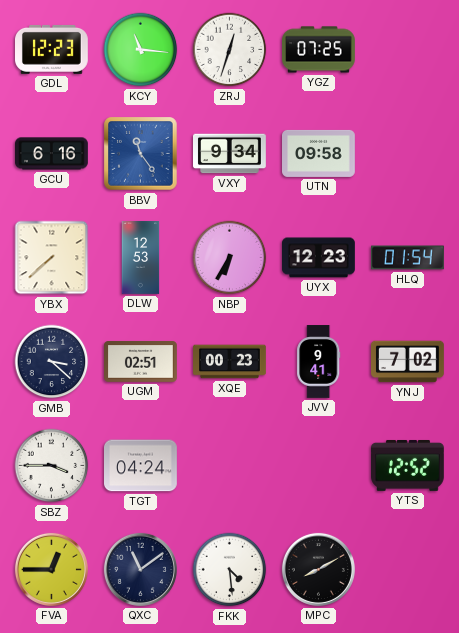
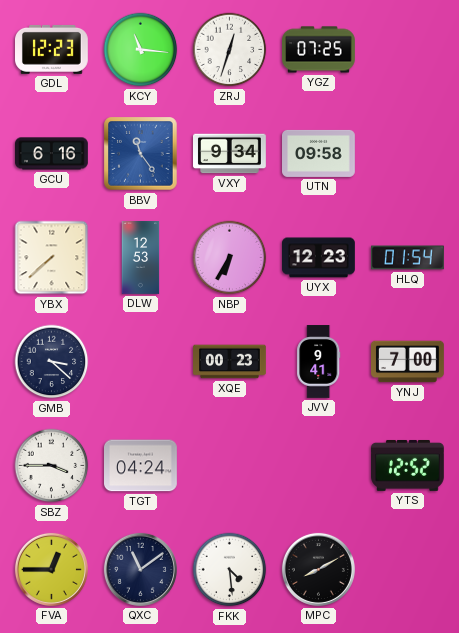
UGM: 02:51 -> none
YNJ: 7:02 -> 7:00
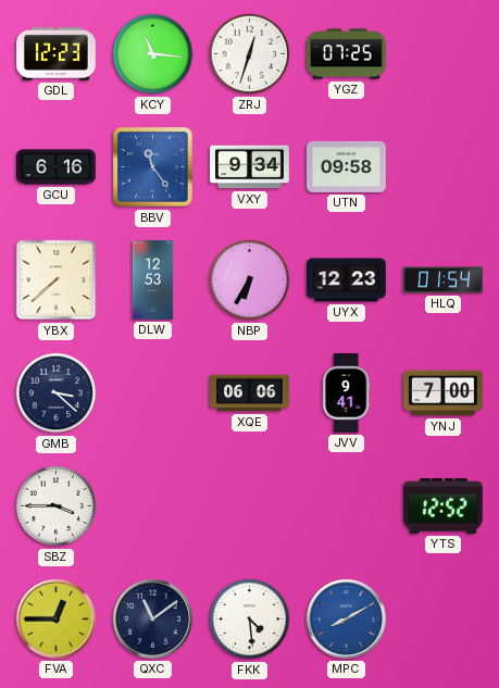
XQE: 00:23 -> 06:06
TGT: 04:24 -> none
MPC dial: black -> blue
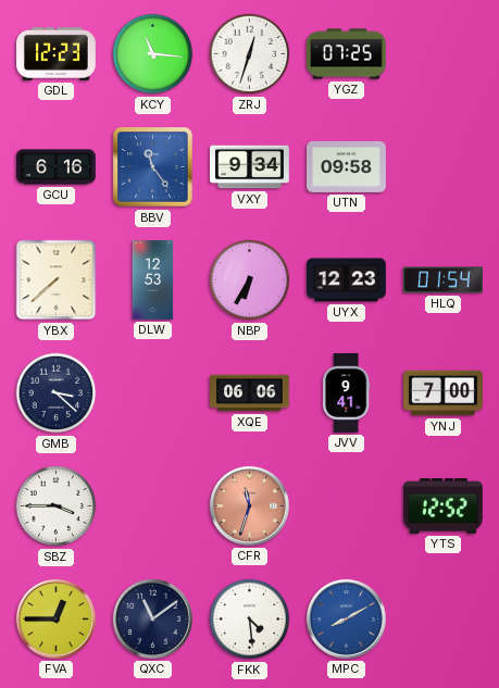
CFR: none -> 11:33
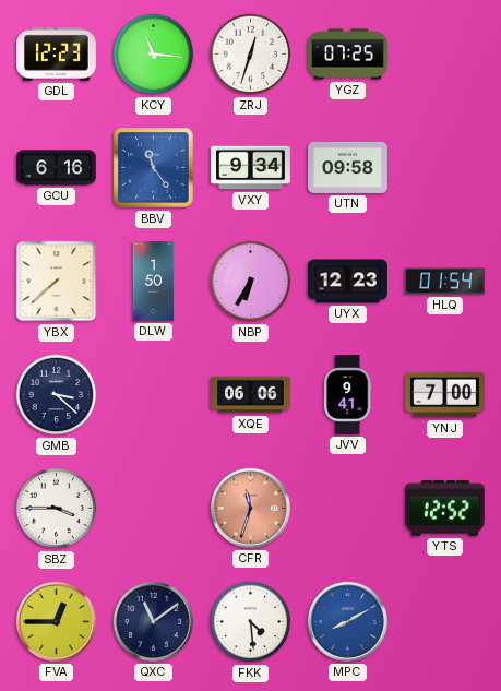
DLW: 12:53 -> 1:50
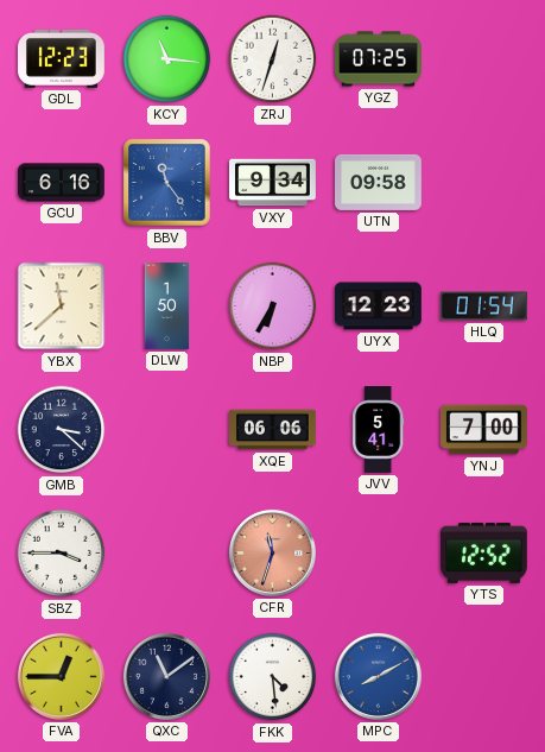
YBX: 7:38 -> 11:38
JVV: 9:41 -> 5:41
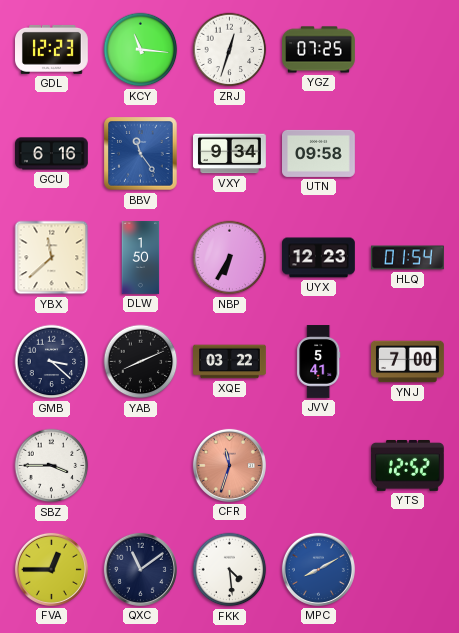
YAB: none -> 8:11
XQE: 06:06 -> 03:22
